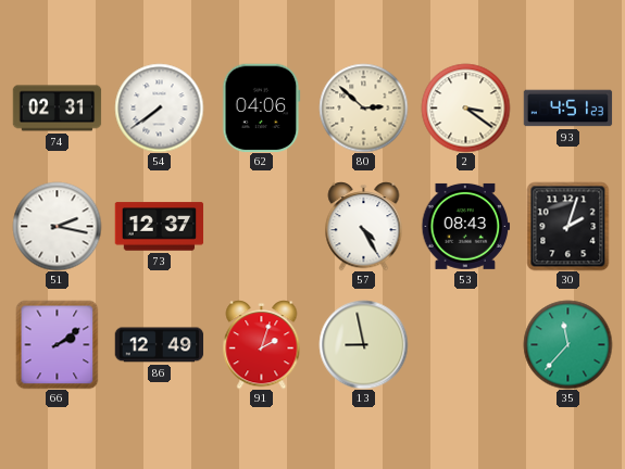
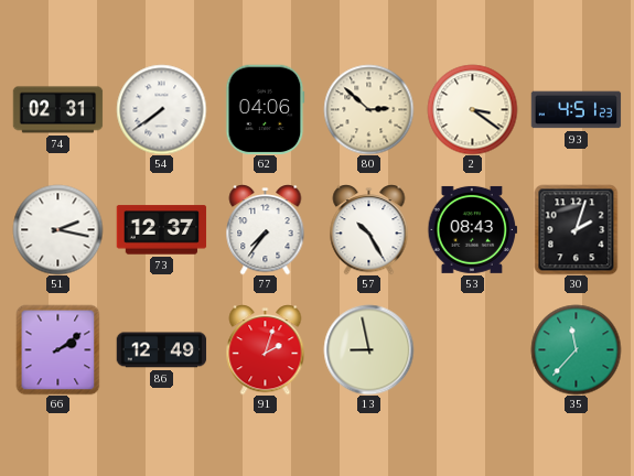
77: none -> 7:36
57: 4:25 -> 10:25
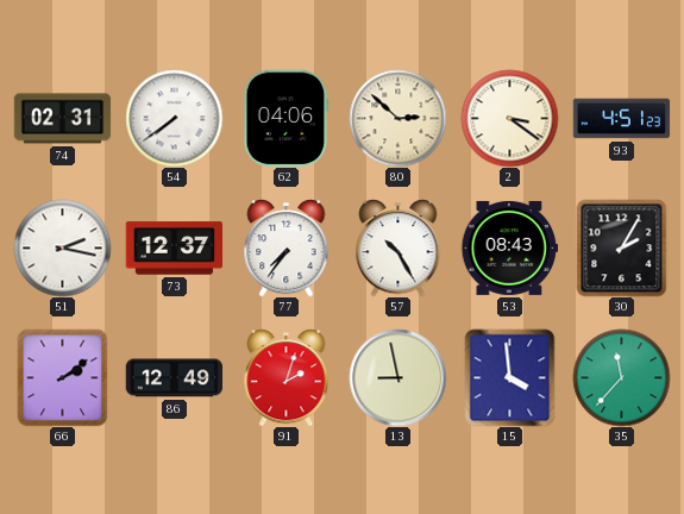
30: 2:03 -> 2:05
15: none -> 3:59
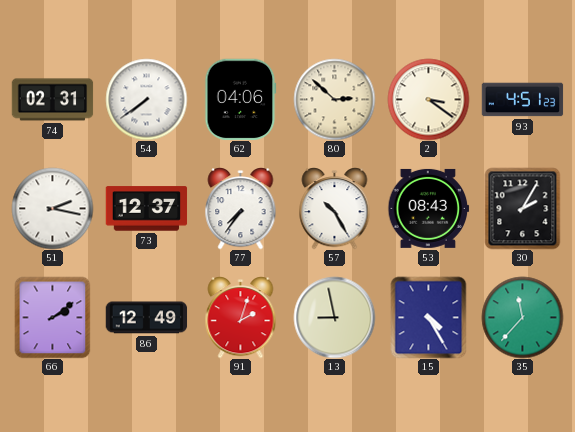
15: 3:59 -> 4:25
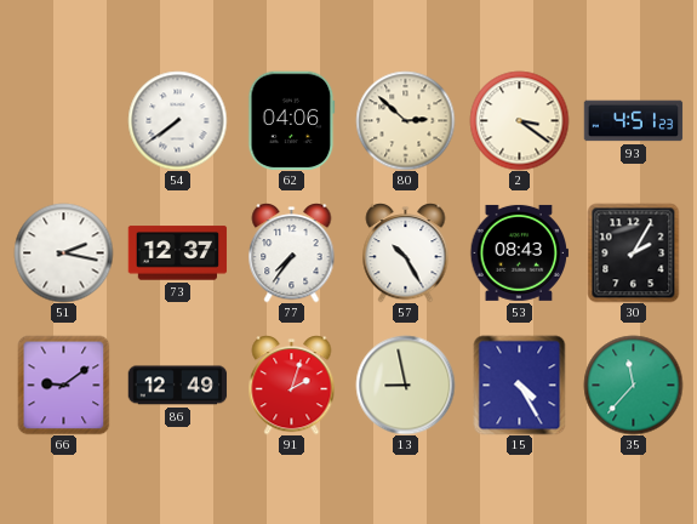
74: 02:31 -> none
66: 2:09 -> 9:09
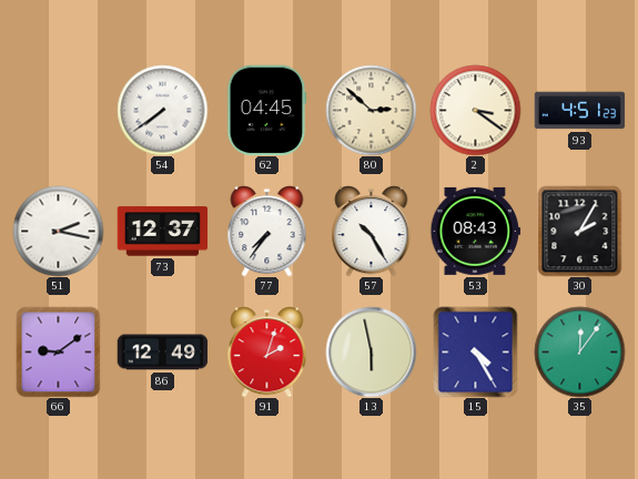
62: 04:06 -> 04:45
13: 8:58 -> 5:58
35: 11:37 -> 12:06
